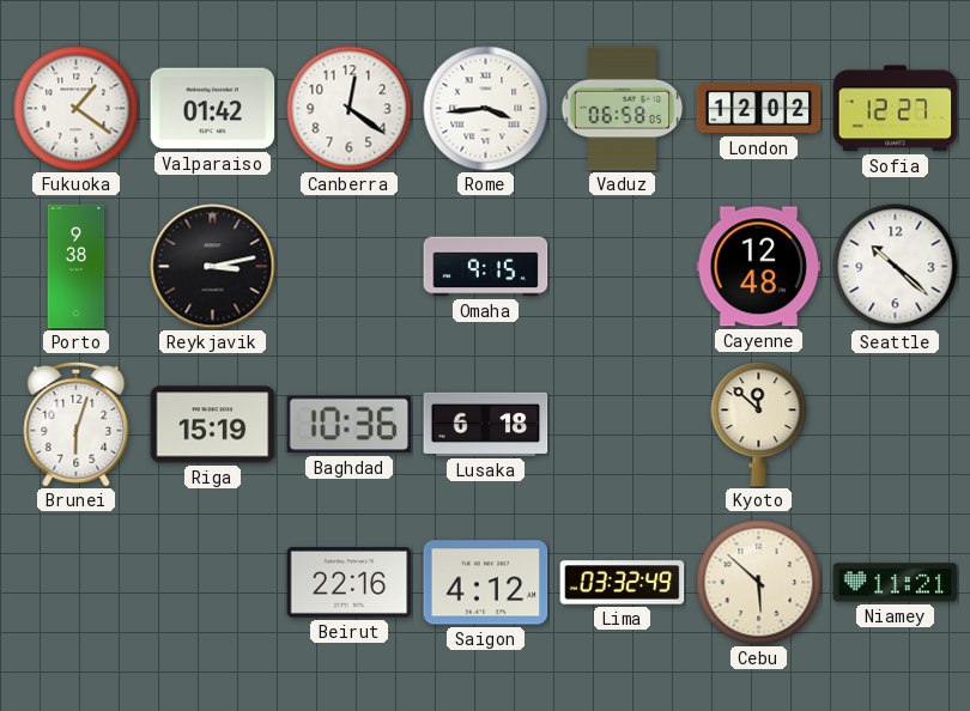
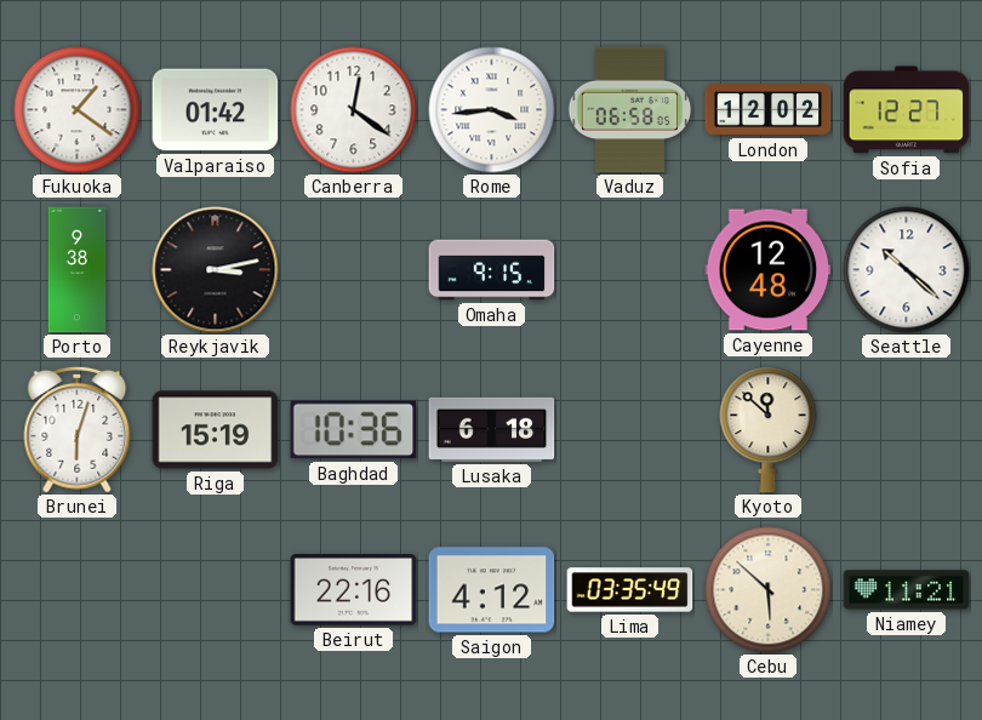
Lima: 03:32 -> 03:35
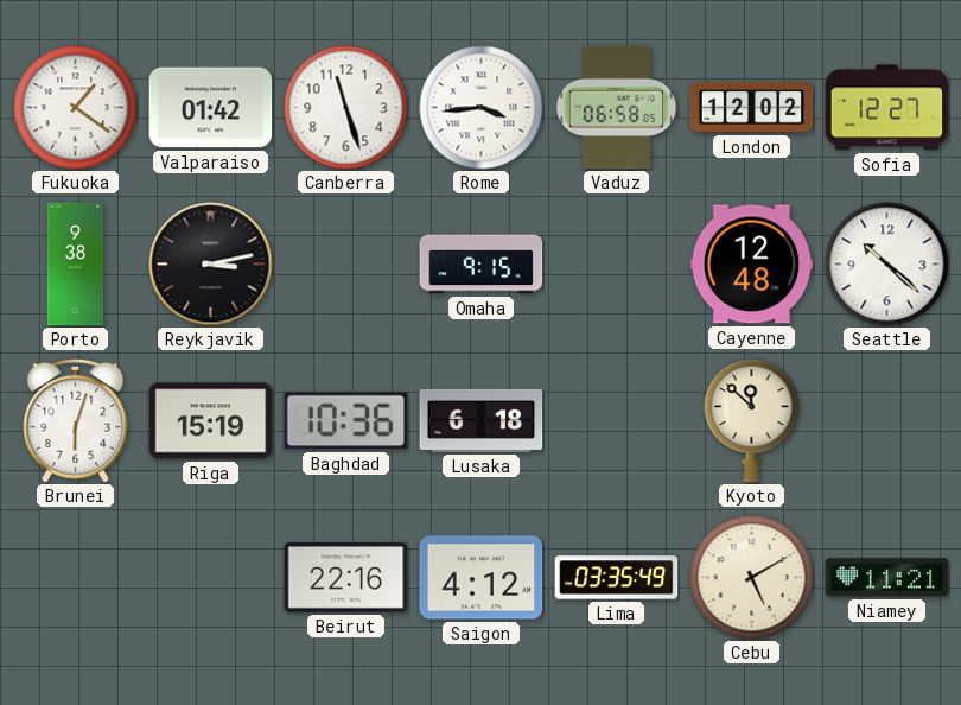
Canberra: 12:21 -> 11:27
Cebu: 5:52 -> 5:10
